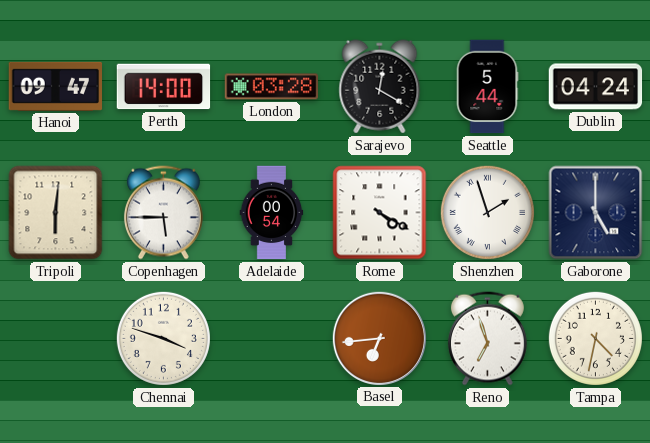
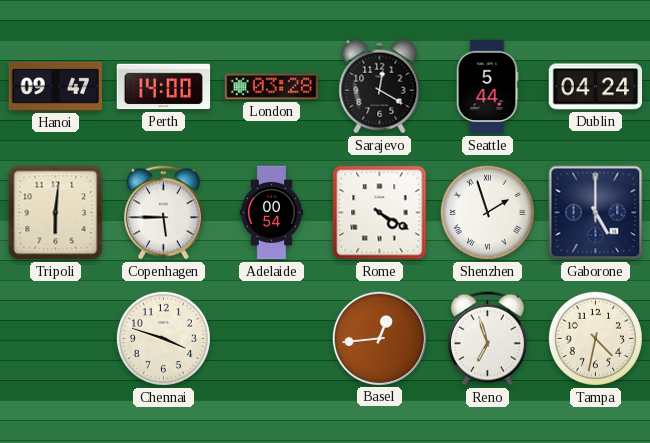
Basel: 6:44 -> 12:44
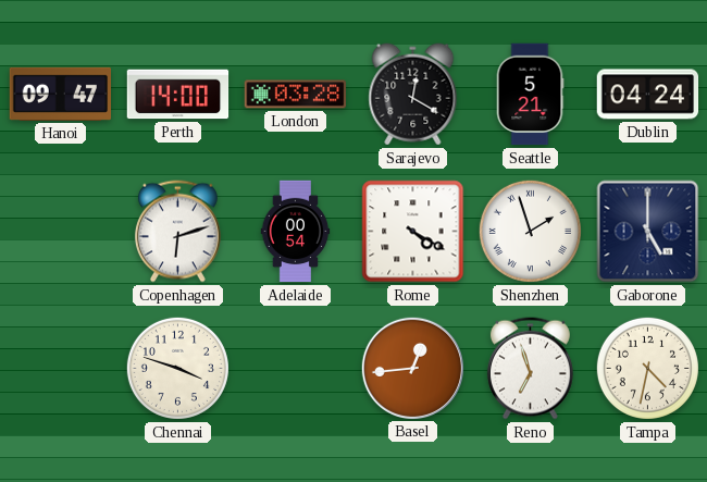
Seattle: 5:44 -> 5:21
Tripoli: 6:01 -> none
Copenhagen: 5:45 -> 6:12
